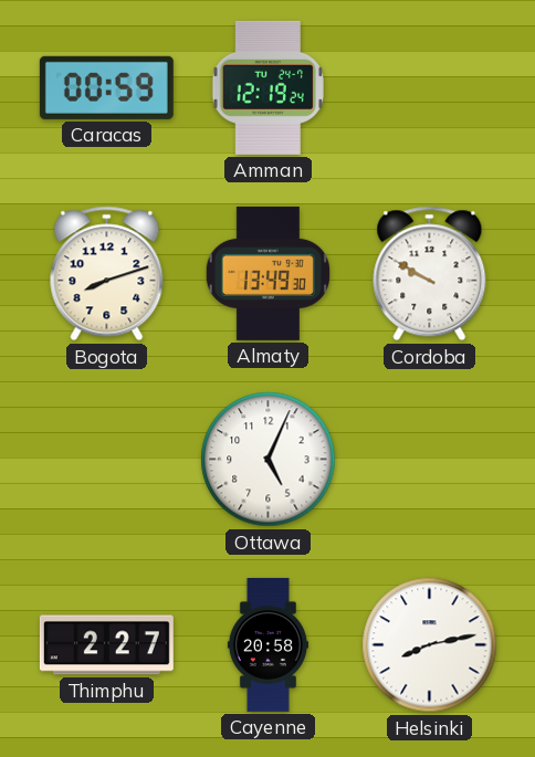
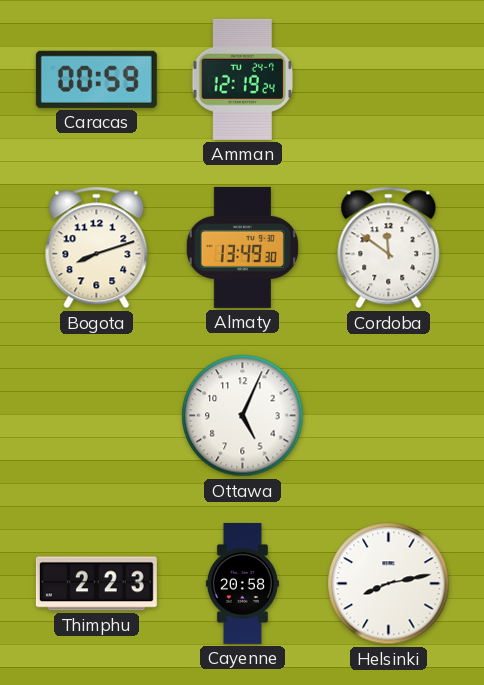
Cordoba: 9:50 -> 11:51
Thimphu: 2:27 -> 2:23
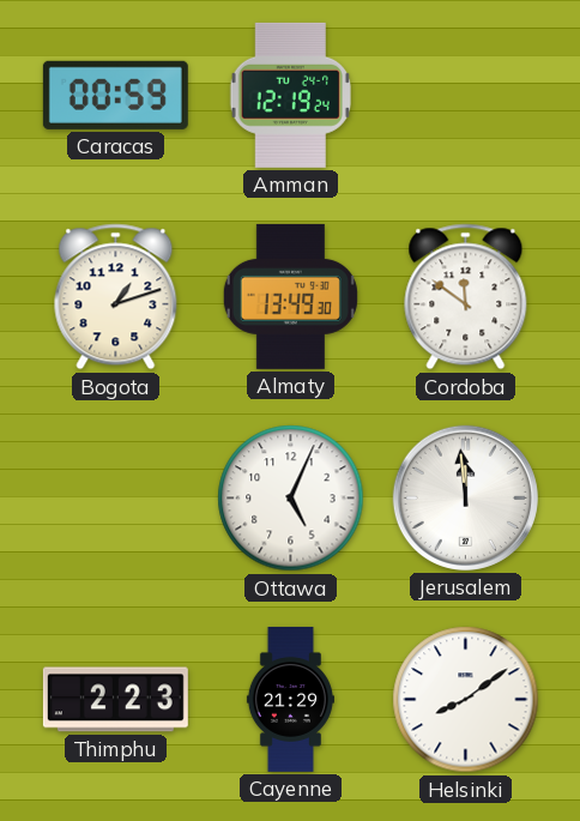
Bogota: 8:12 -> 1:12
Jerusalem: none -> 11:59
Cayenne: 20:58 -> 21:29
Helsinki: 8:13 -> 8:09
